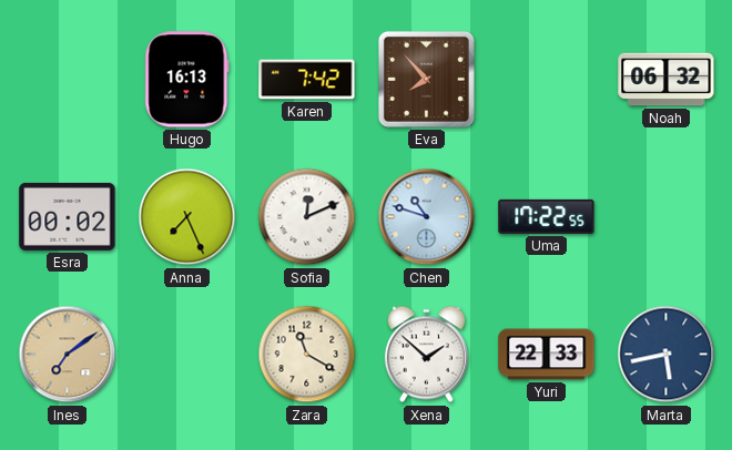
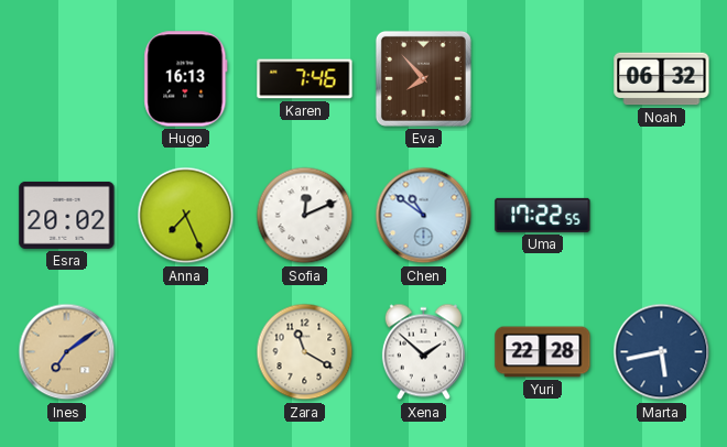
Karen: 7:42 -> 7:46
Esra: 00:02 -> 20:02
Chen: 10:48 -> 10:51
Yuri: 22:33 -> 22:28
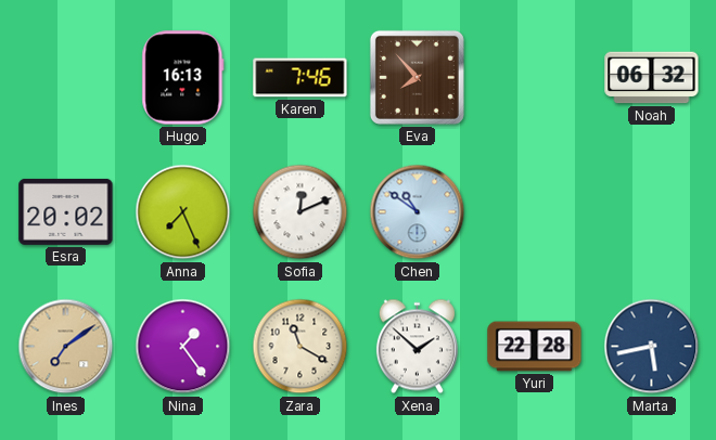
Uma: 17:22 -> none
Nina: none -> 1:24
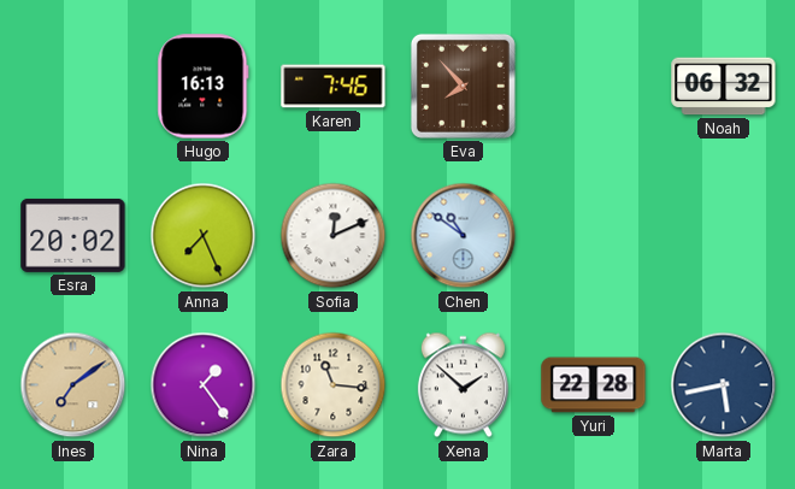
Zara: 11:20 -> 11:16
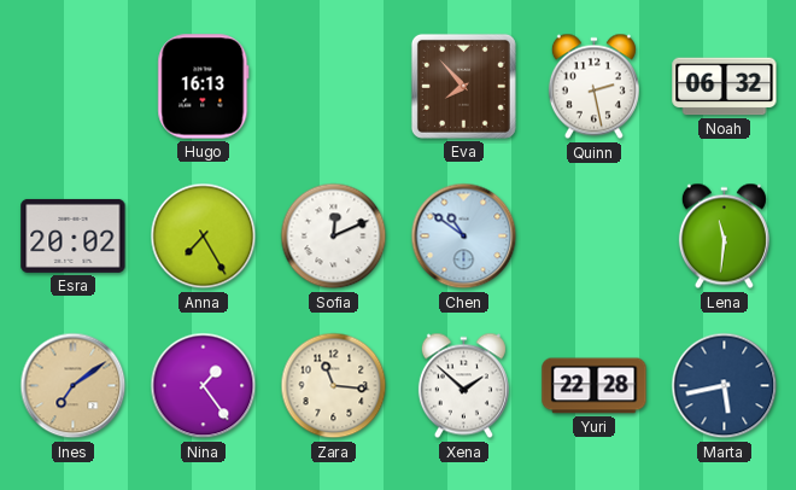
Karen: 7:46 -> none
Quinn: none -> 2:28
Anna: 7:26 -> 7:25
Lena: none -> 11:31
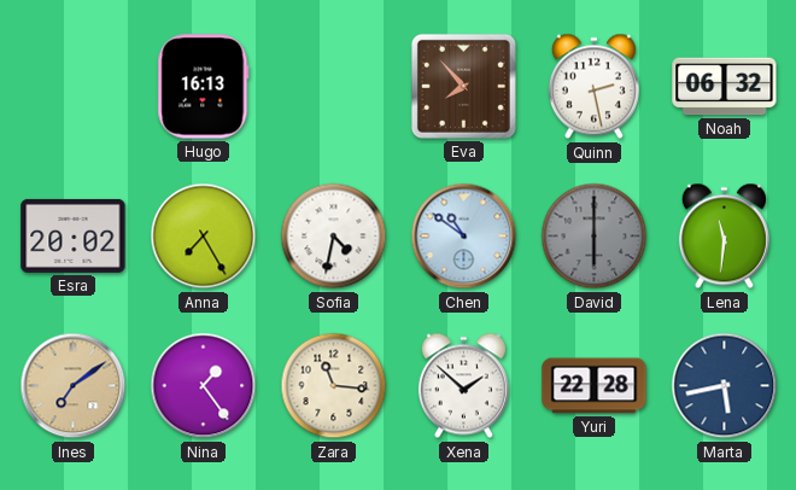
Sofia: 12:11 -> 4:32
David: none -> 6:00
